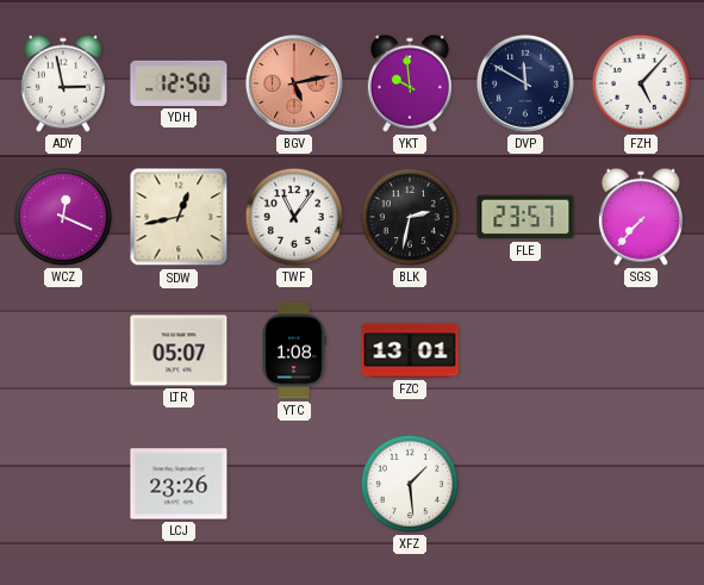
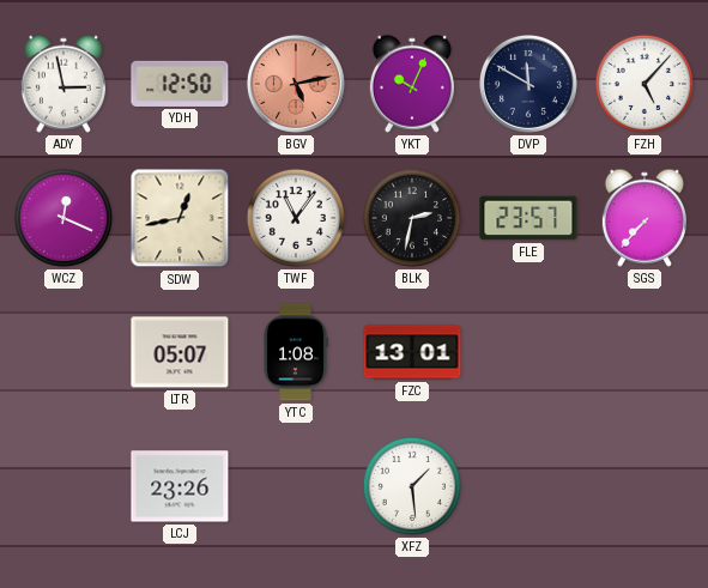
YKT: 9:59 -> 10:04
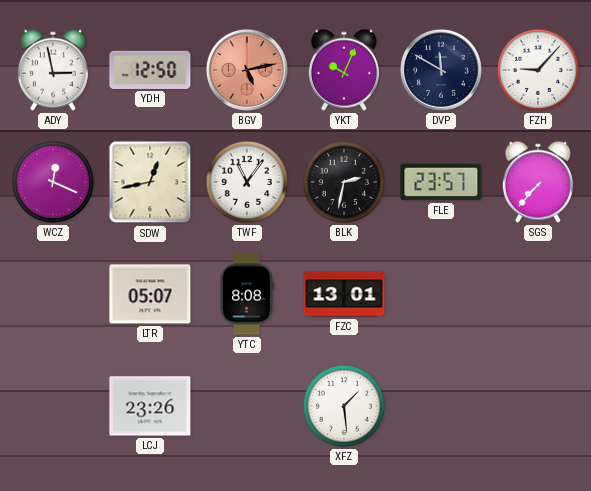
FZH: 5:07 -> 9:07
YTC: 1:08 -> 8:08
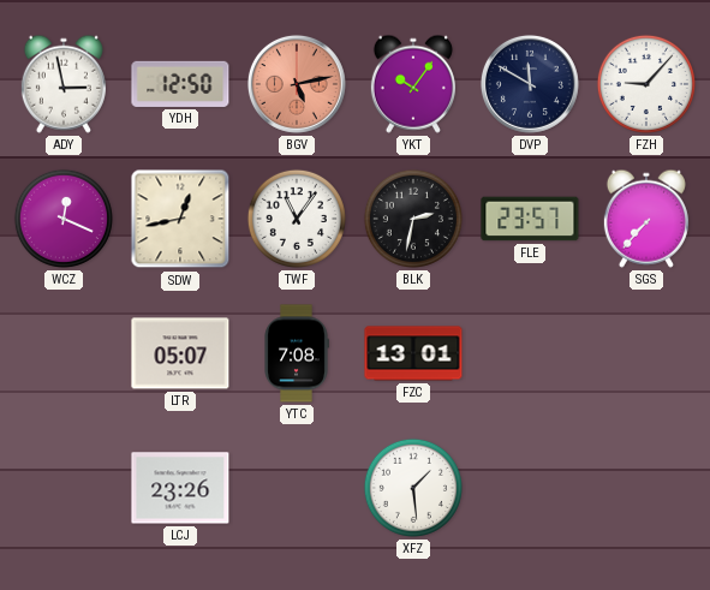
YKT: 10:04 -> 10:06
YTC: 8:08 -> 7:08
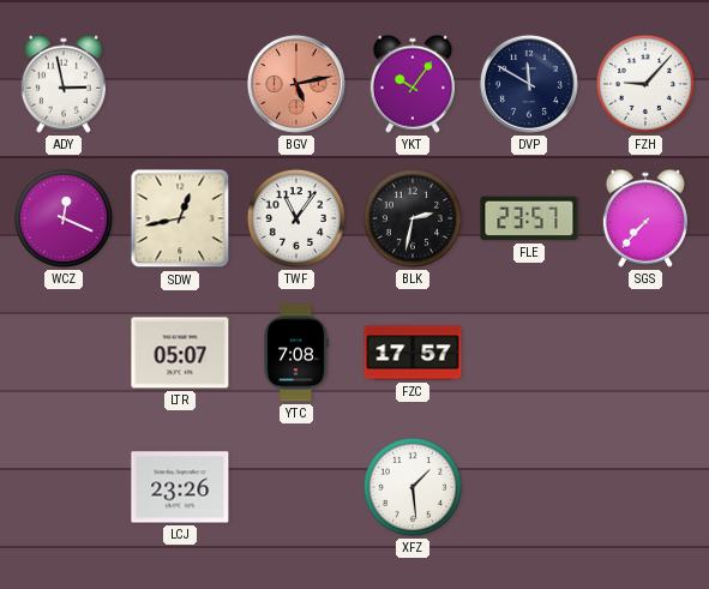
YDH: 12:50 -> none
FZC: 13:01 -> 17:57
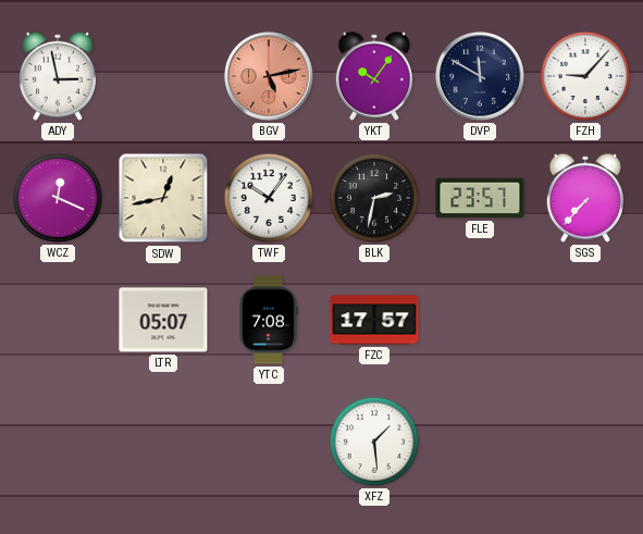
TWF: 11:06 -> 10:06
LCJ: 23:26 -> none
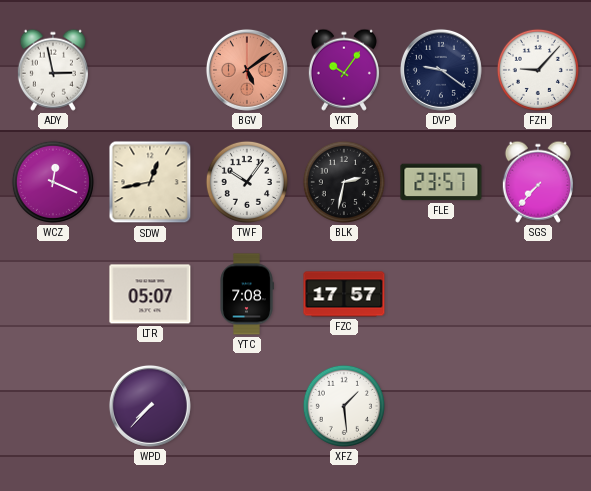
BGV: 5:13 -> 5:09
DVP: 11:50 -> 9:21
WPD: none -> 7:37
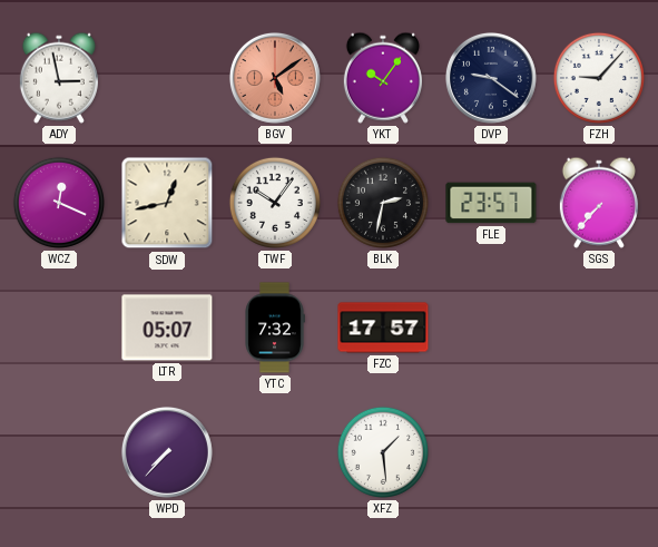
YTC: 7:08 -> 7:32
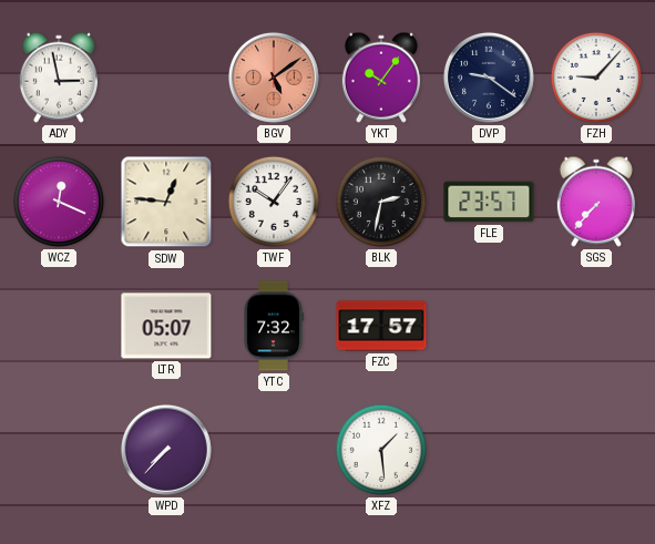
SDW: 12:43 -> 12:46
